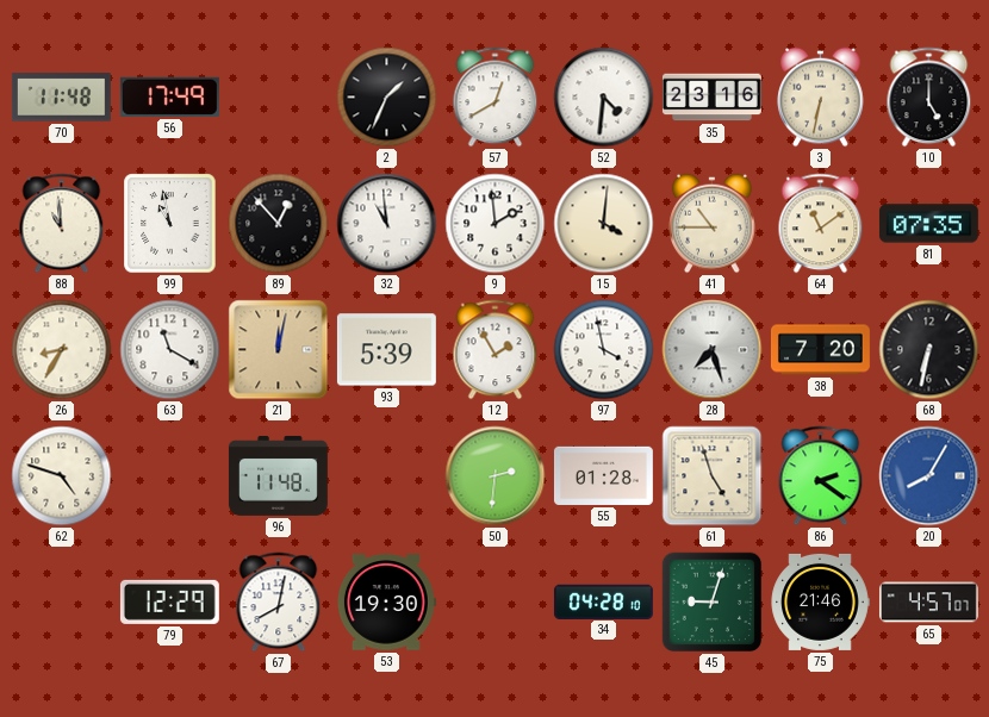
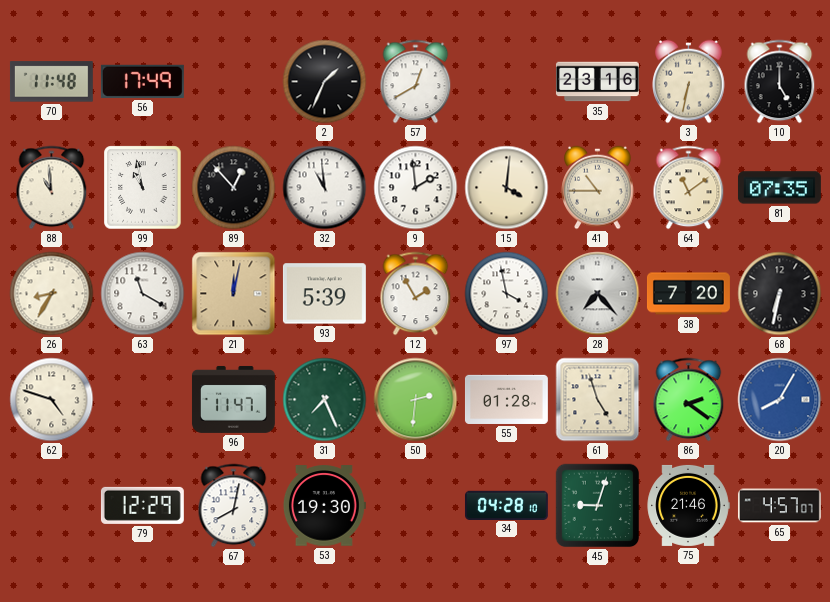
52: 4:31 -> none
28: 7:27 -> 7:23
96: 11:48 -> 11:47
31: none -> 7:26
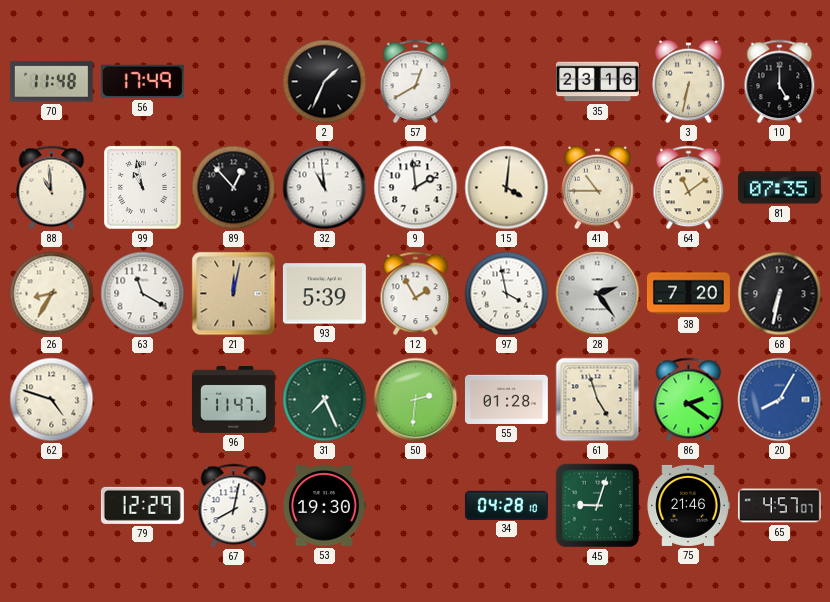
28: 7:23 -> 2:24
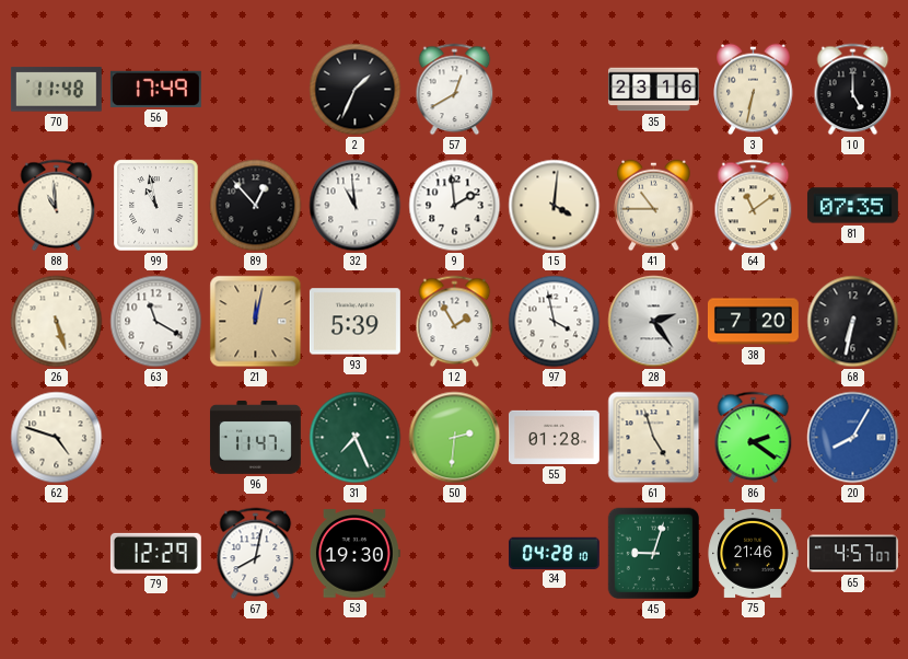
26: 8:35 -> 5:27
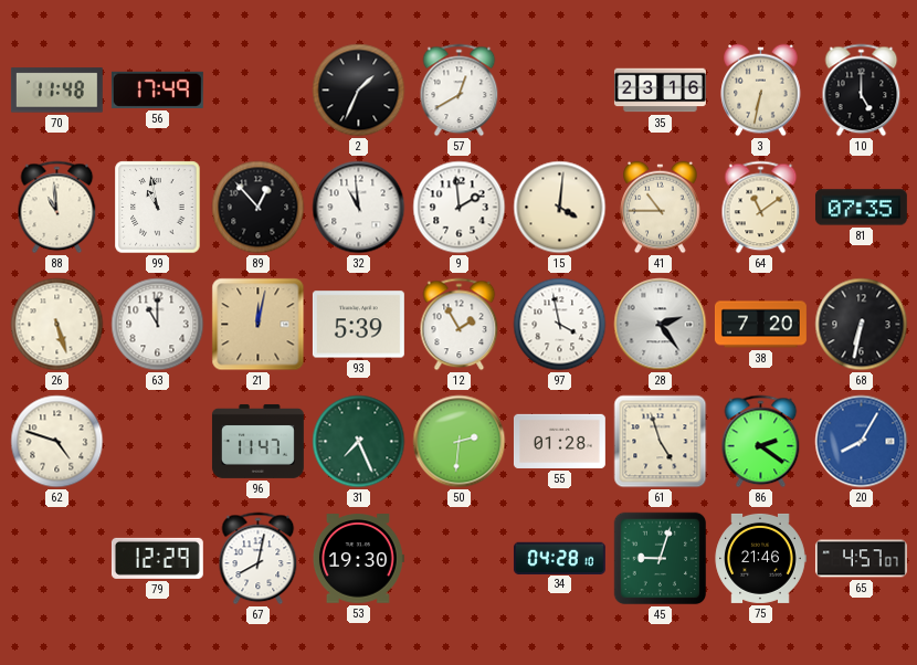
63: 11:20 -> 11:00
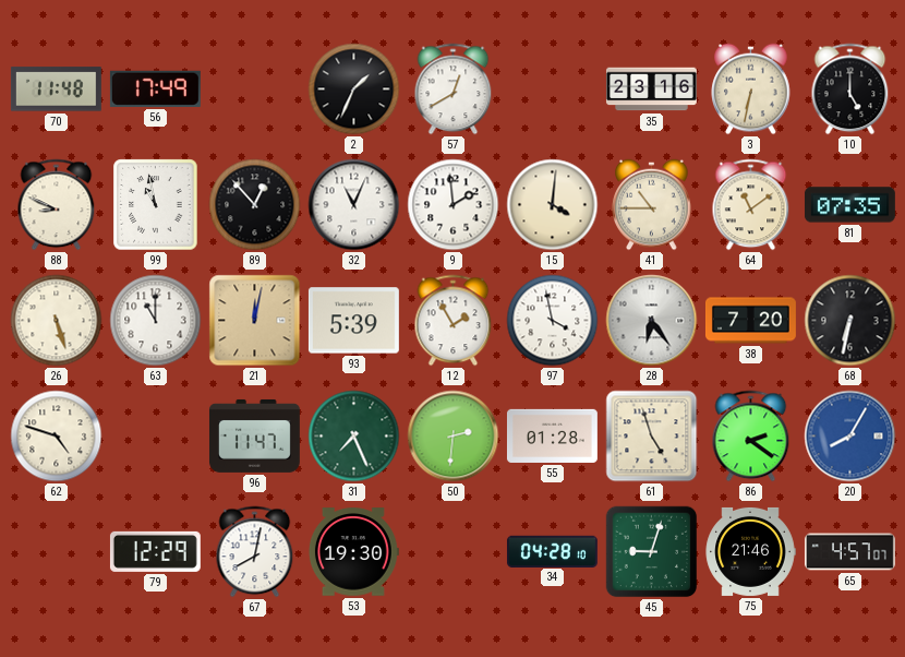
88: 10:59 -> 8:49
32: 10:59 -> 11:04
28: 2:24 -> 6:24
